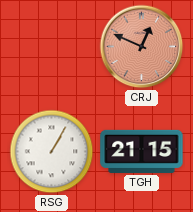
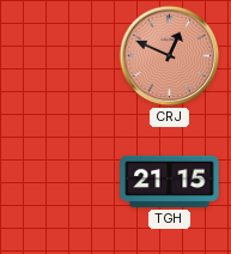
RSG: 1:05 -> none
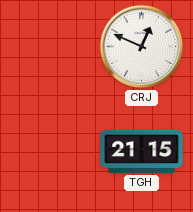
CRJ dial: salmon -> white
